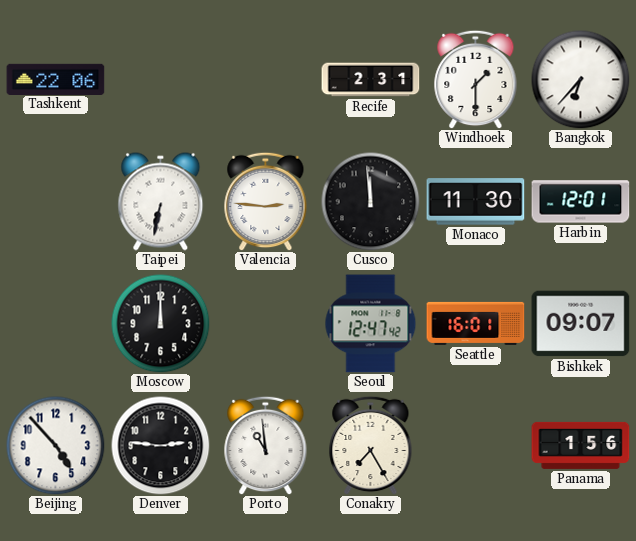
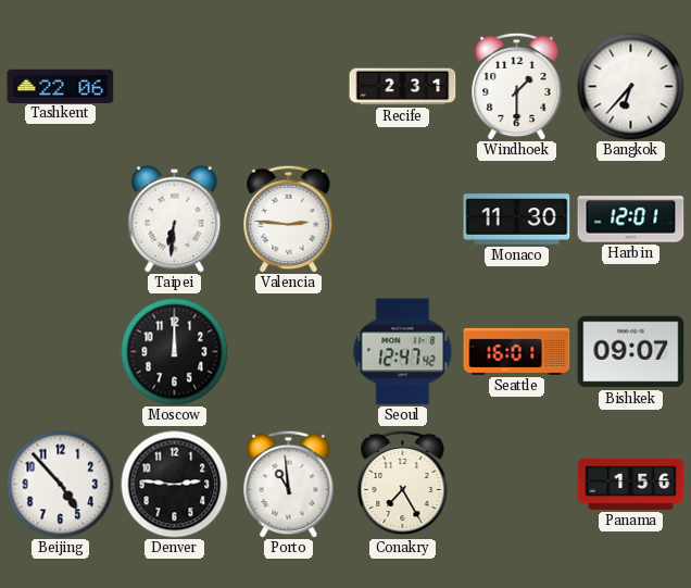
Taipei: 6:32 -> 6:31
Cusco: 11:59 -> none
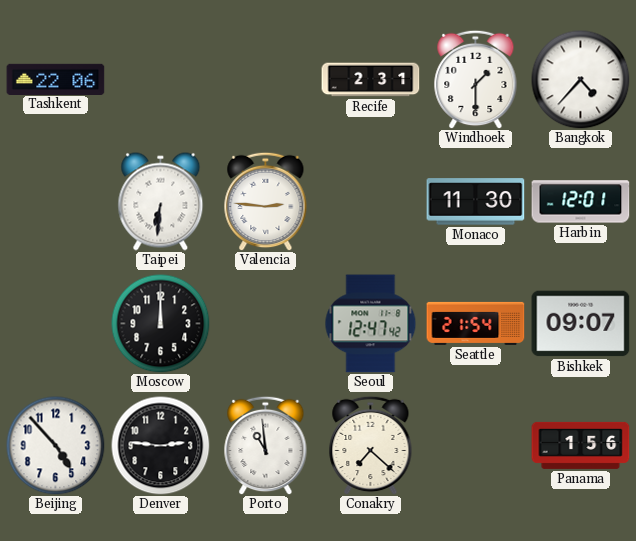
Bangkok: 6:37 -> 4:37
Seattle: 16:01 -> 21:54
Conakry: 7:25 -> 7:22
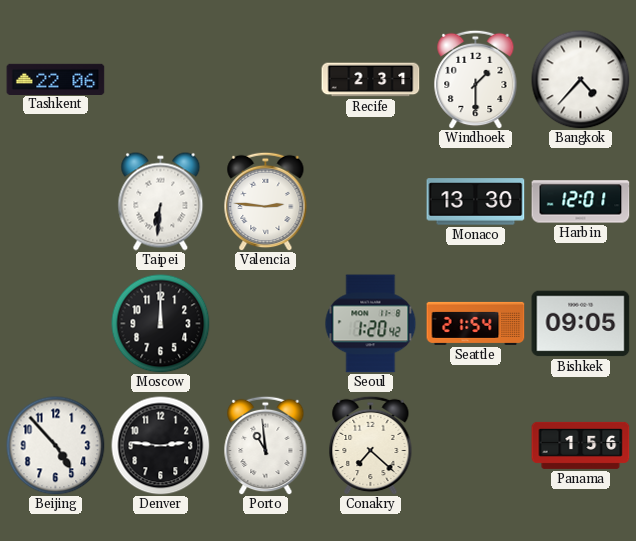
Monaco: 11:30 -> 13:30
Seoul: 12:47 -> 1:20
Bishkek: 09:07 -> 09:05
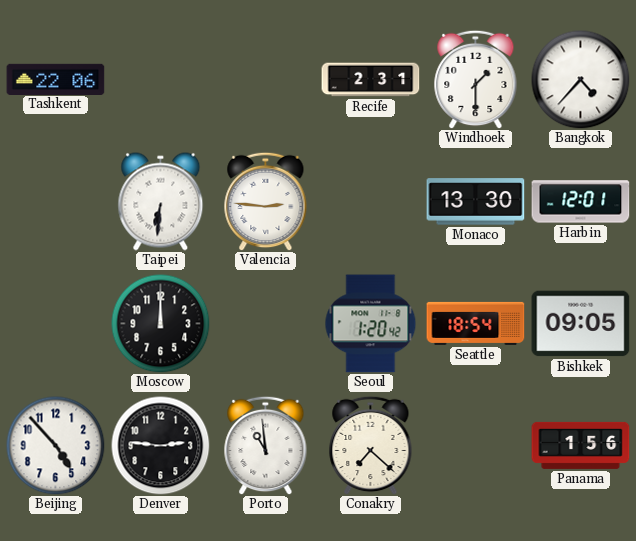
Seattle: 21:54 -> 18:54
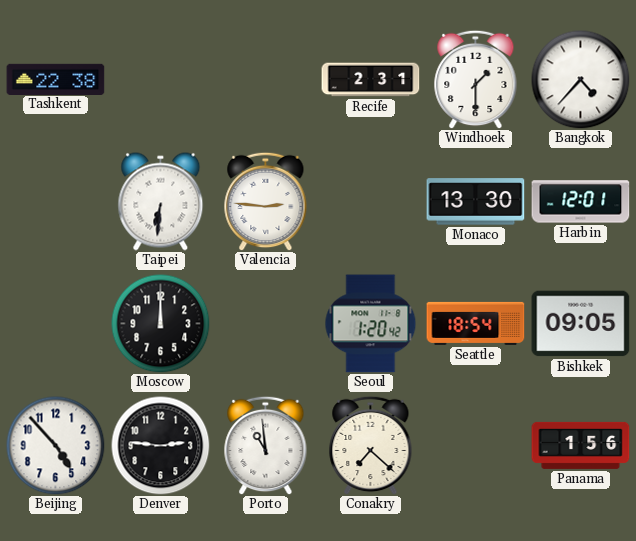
Tashkent: 22:06 -> 22:38
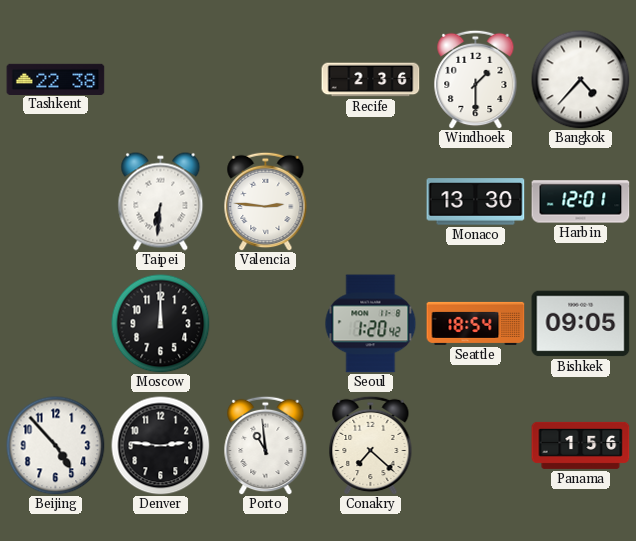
Recife: 2:31 -> 2:36
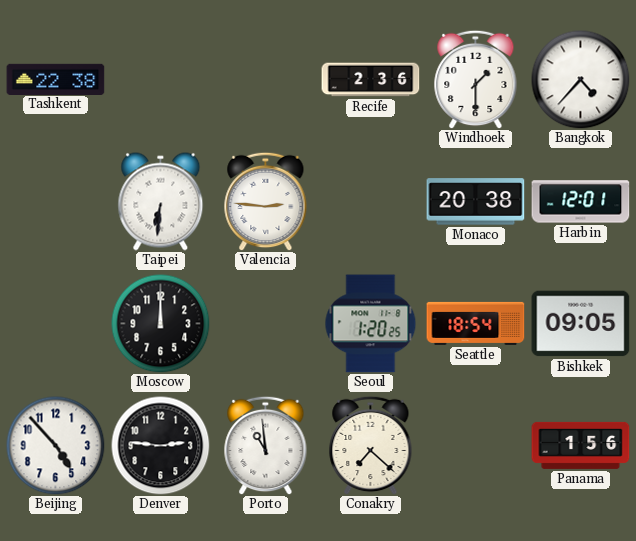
Monaco: 13:30 -> 20:38
Seoul: 1:20:42 -> 1:20:25
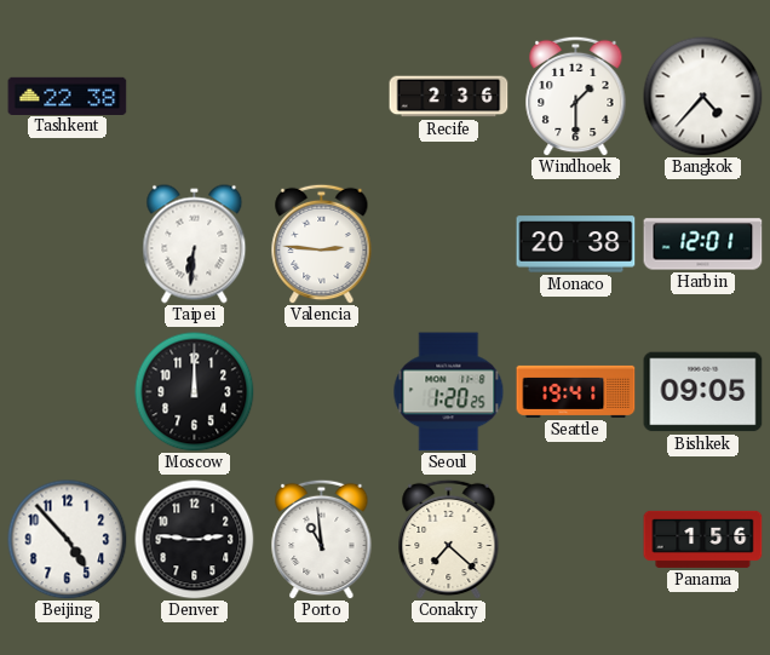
Seattle: 18:54 -> 19:41
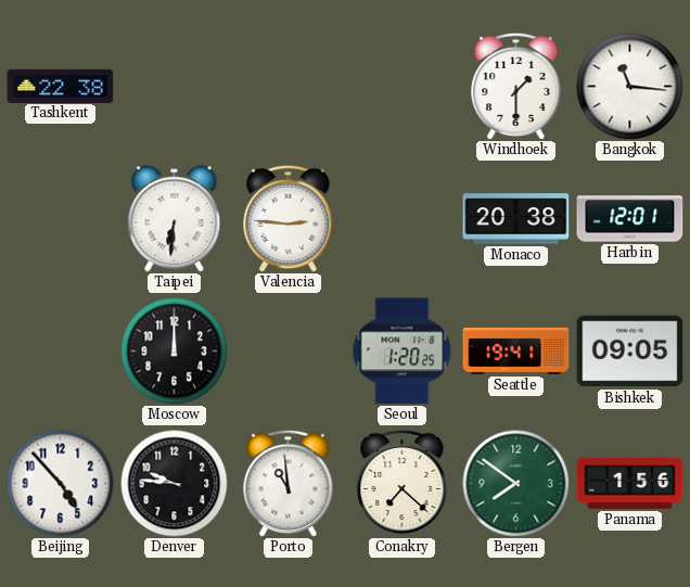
Recife: 2:36 -> none
Bangkok: 4:37 -> 11:16
Denver: 2:46 -> 9:46
Bergen: none -> 7:51
